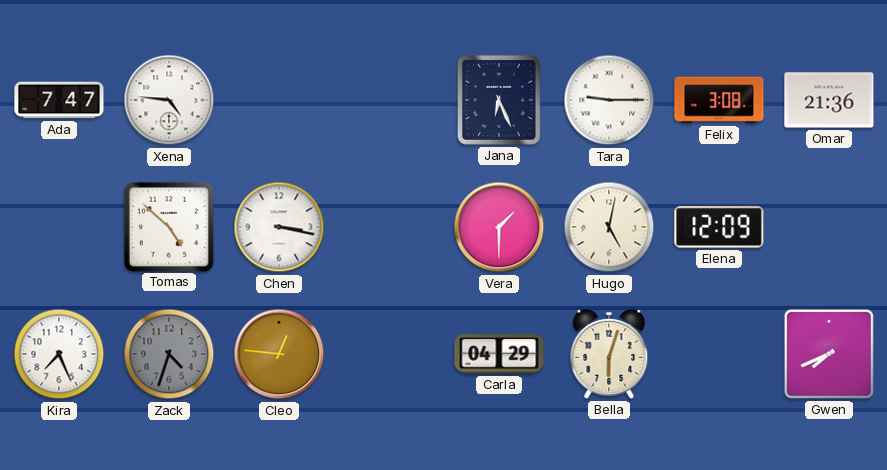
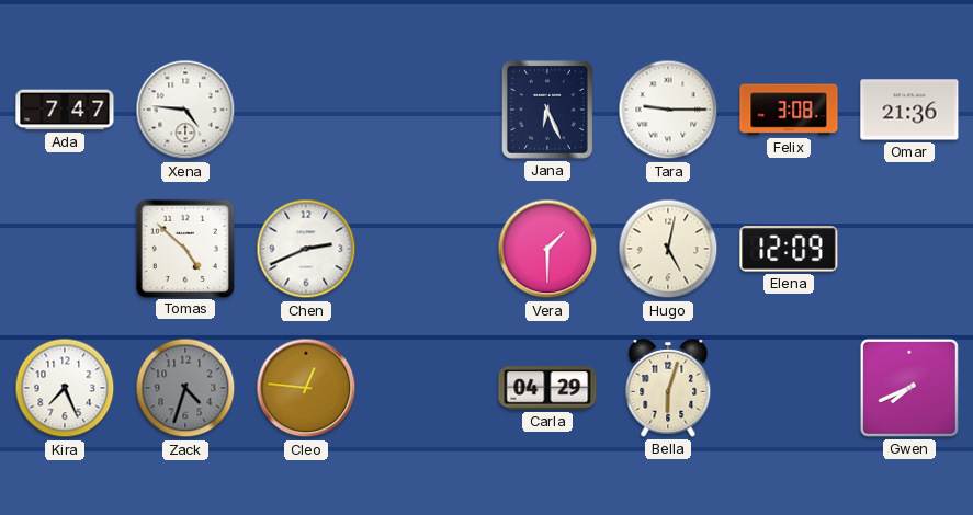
Chen: 3:17 -> 2:41
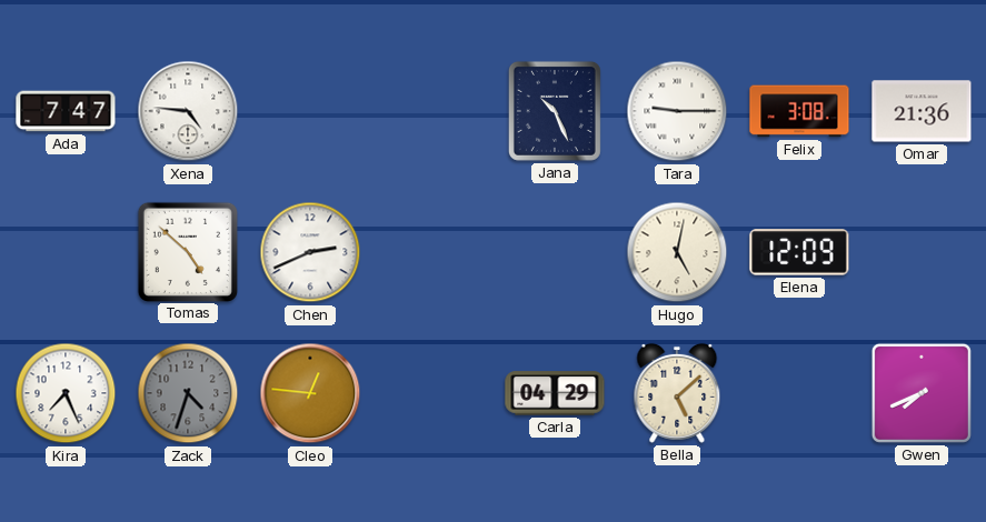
Jana: 6:26 -> 10:26
Vera: 1:30 -> none
Bella: 6:03 -> 5:08
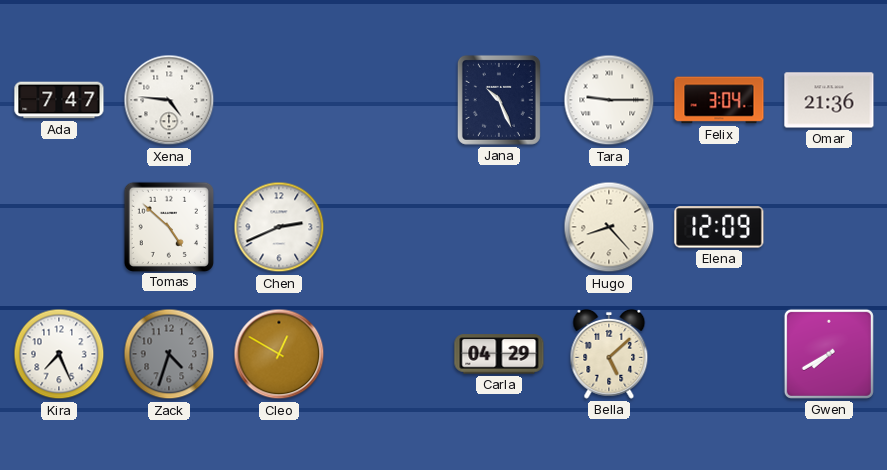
Felix: 3:08 -> 3:04
Hugo: 5:02 -> 8:23
Cleo: 12:46 -> 12:50
Gwen: 7:41 -> 7:40
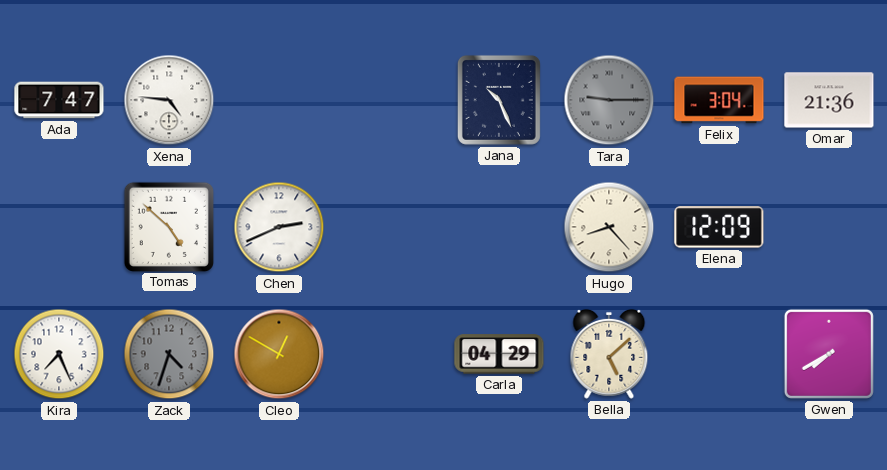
Tara dial: white -> grey
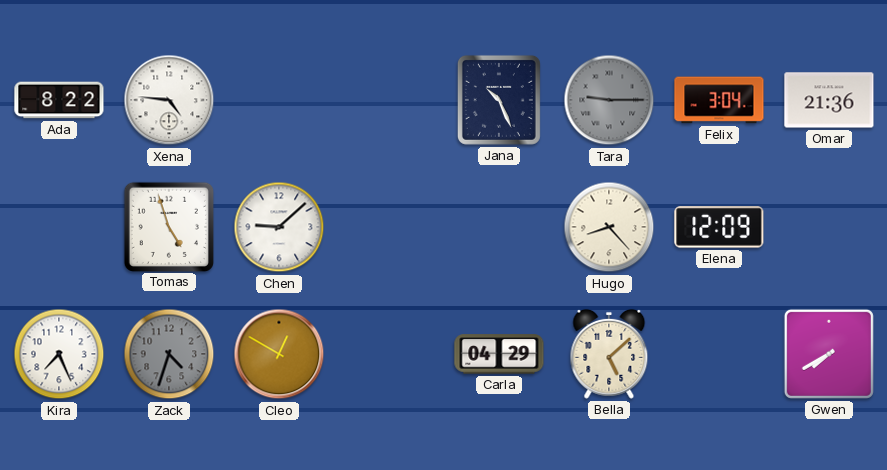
Ada: 7:47 -> 8:22
Tomas: 4:52 -> 4:57
Chen: 2:41 -> 9:08
